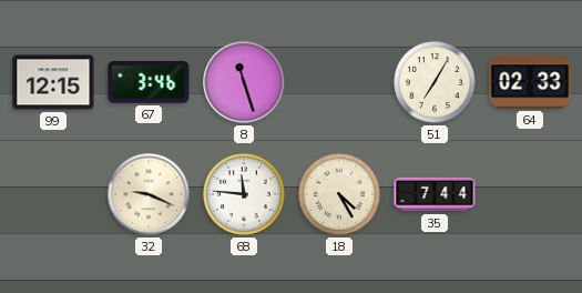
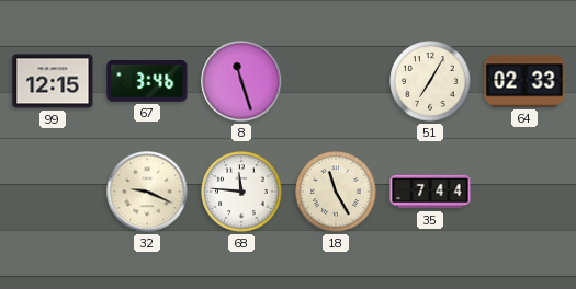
18: 4:25 -> 11:25
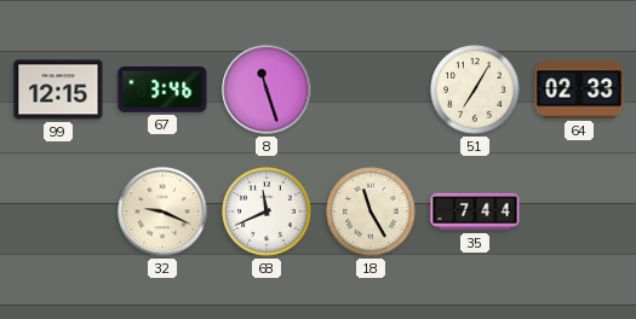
68: 11:46 -> 11:41
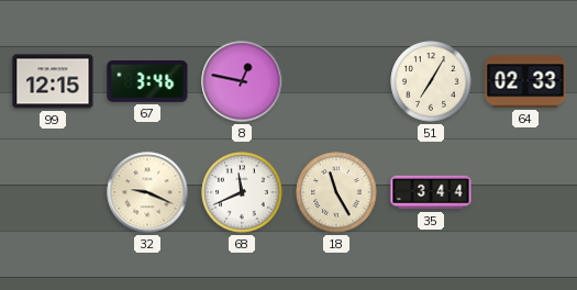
8: 11:27 -> 12:47
35: 7:44 -> 3:44
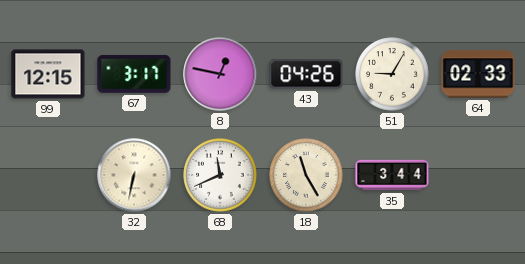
67: 3:46 -> 3:17
43: none -> 04:26
51: 7:05 -> 9:05
32: 9:19 -> 6:32
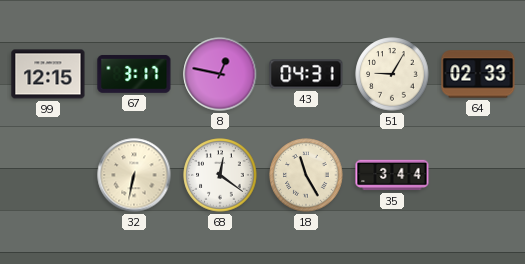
43: 04:26 -> 04:31
68: 11:41 -> 12:21
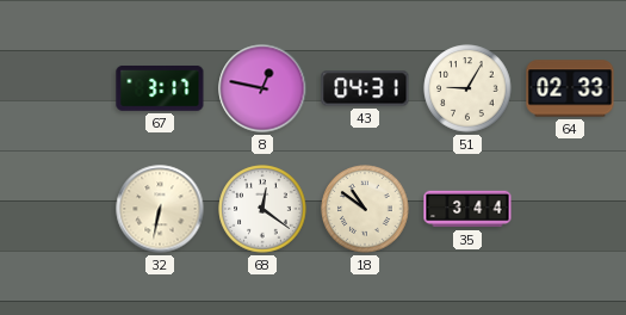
99: 12:15 -> none
18: 11:25 -> 10:51
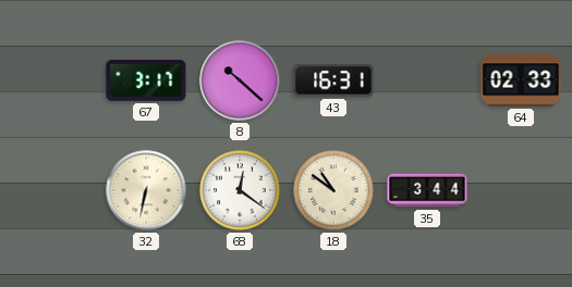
8: 12:47 -> 10:22
43: 04:31 -> 16:31
51: 9:05 -> none
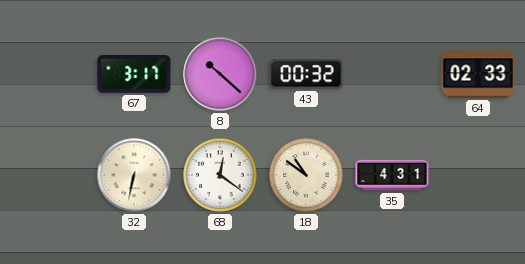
43: 16:31 -> 00:32
35: 3:44 -> 4:31
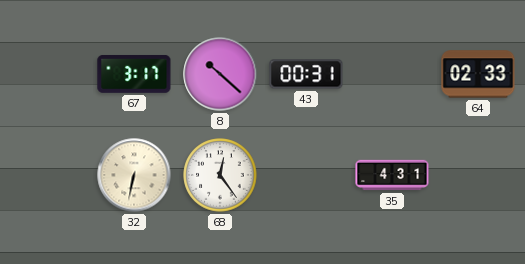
43: 00:32 -> 00:31
68: 12:21 -> 12:24
18: 10:51 -> none
